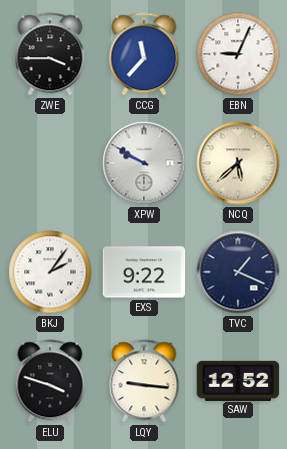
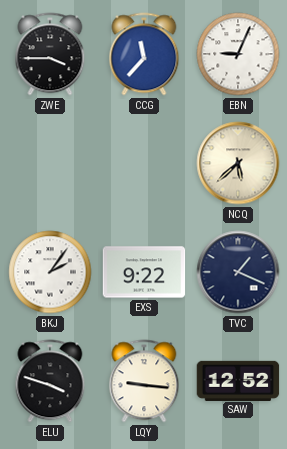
XPW: 9:50 -> none
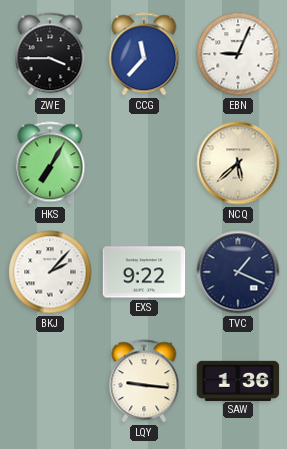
HKS: none -> 7:05
BKJ: 2:06 -> 2:07
ELU: 3:48 -> none
SAW: 12:52 -> 1:36
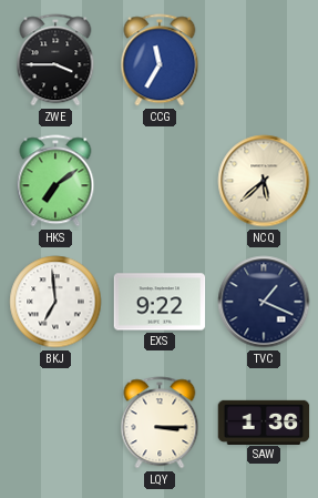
CCG: 11:37 -> 11:35
EBN: 9:04 -> none
HKS: 7:05 -> 7:09
BKJ: 2:07 -> 6:59
LQY: 9:16 -> 3:15
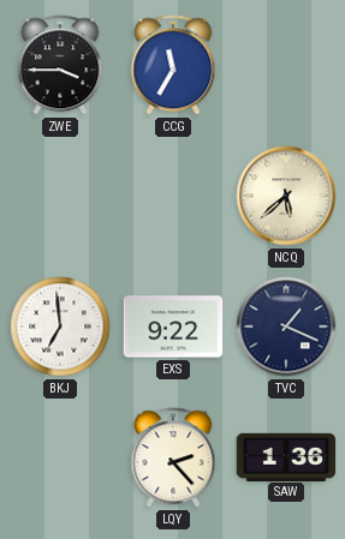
HKS: 7:09 -> none
LQY: 3:15 -> 2:23
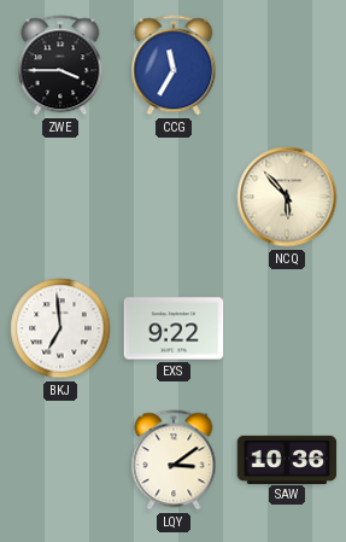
NCQ: 5:38 -> 5:53
TVC: 1:19 -> none
LQY: 2:23 -> 3:09
SAW: 1:36 -> 10:36
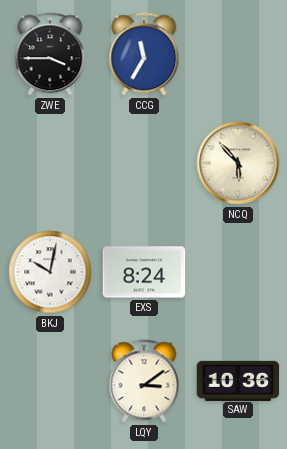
BKJ: 6:59 -> 10:02
EXS: 9:22 -> 8:24
